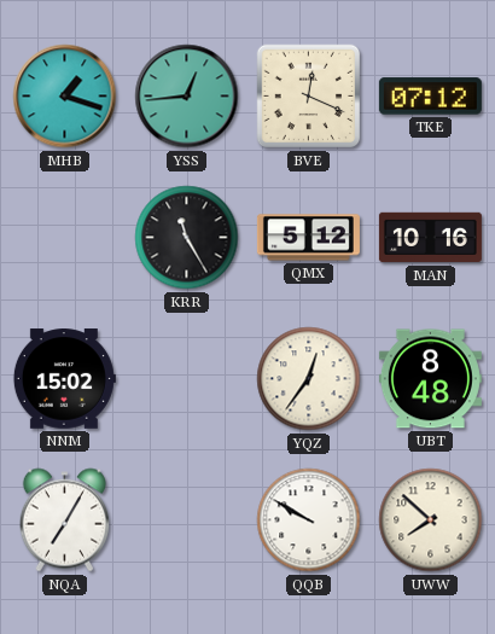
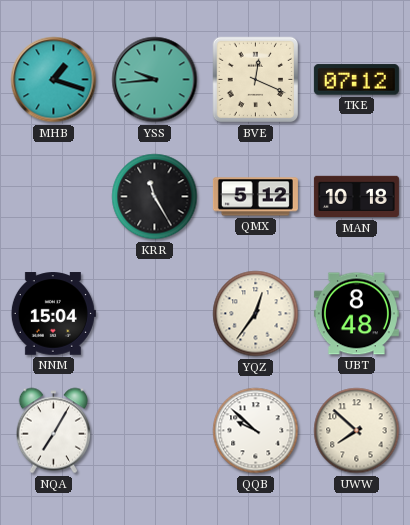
YSS: 12:44 -> 9:44
MAN: 10:16 -> 10:18
NNM: 15:02 -> 15:04
QQB: 9:50 -> 9:52
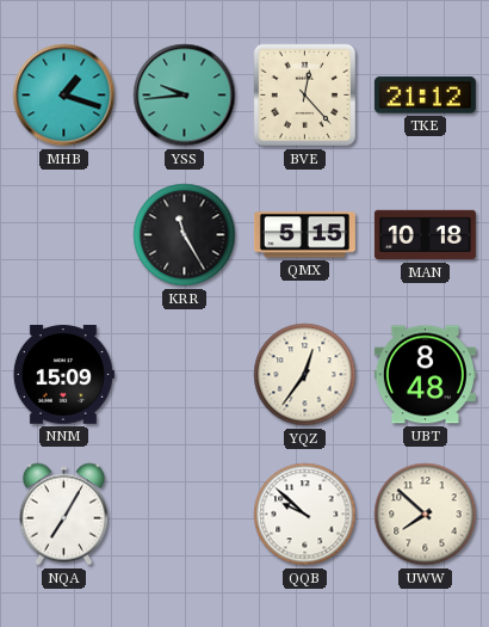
BVE: 12:19 -> 12:23
TKE: 07:12 -> 21:12
QMX: 5:12 -> 5:15
NNM: 15:04 -> 15:09
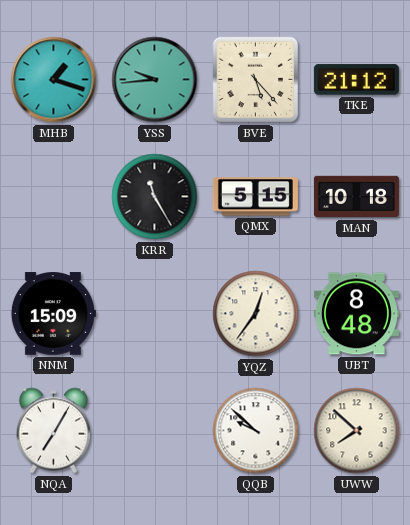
BVE: 12:23 -> 5:23
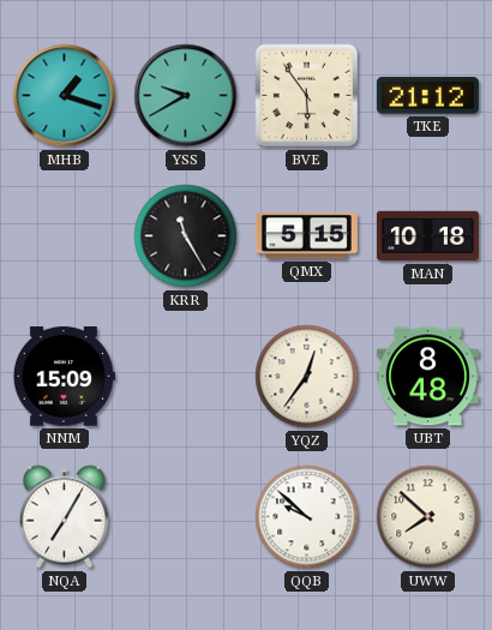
YSS: 9:44 -> 9:40
BVE: 5:23 -> 5:54
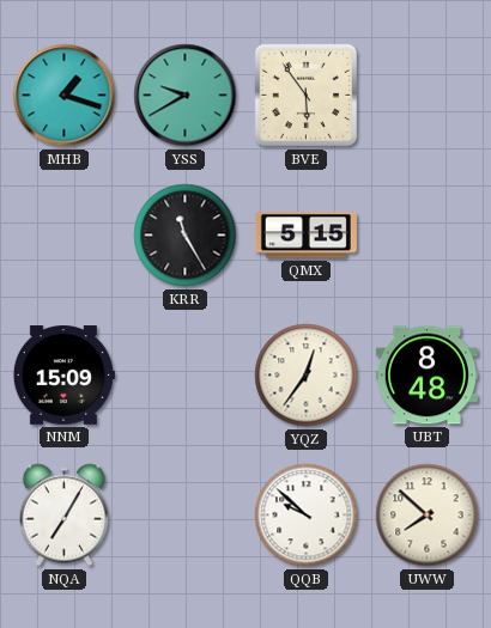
TKE: 21:12 -> none
MAN: 10:18 -> none
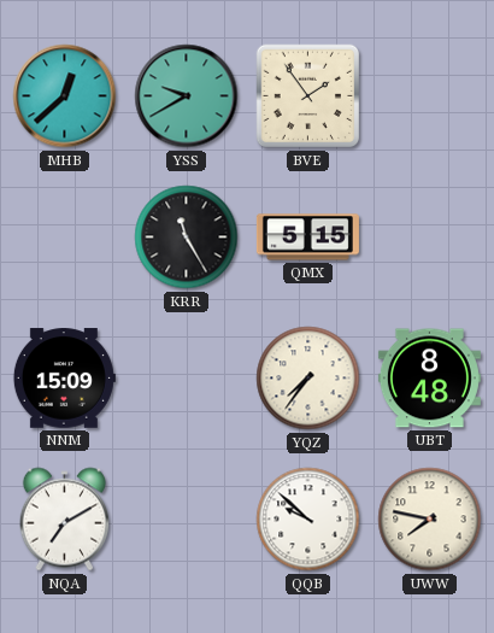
MHB: 1:18 -> 12:38
BVE: 5:54 -> 1:54
YQZ: 12:36 -> 7:36
NQA: 7:05 -> 7:10
UWW: 7:52 -> 7:47
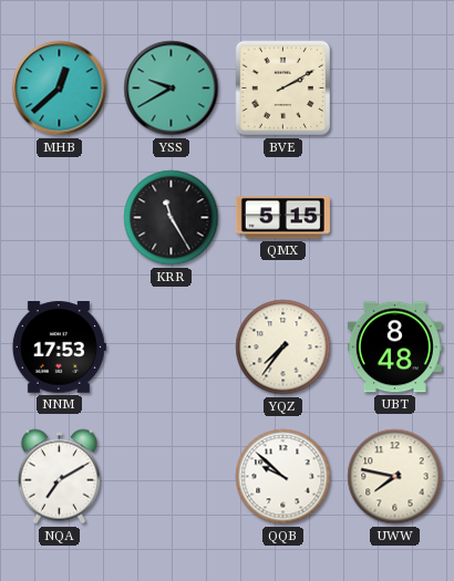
BVE: 1:54 -> 2:10
NNM: 15:09 -> 17:53
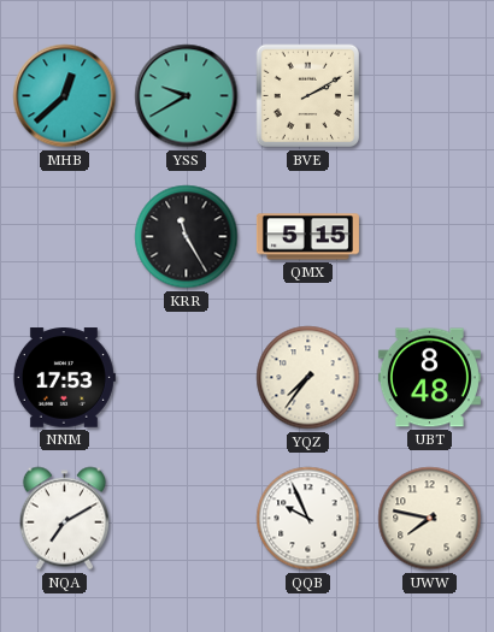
QQB: 9:52 -> 9:56
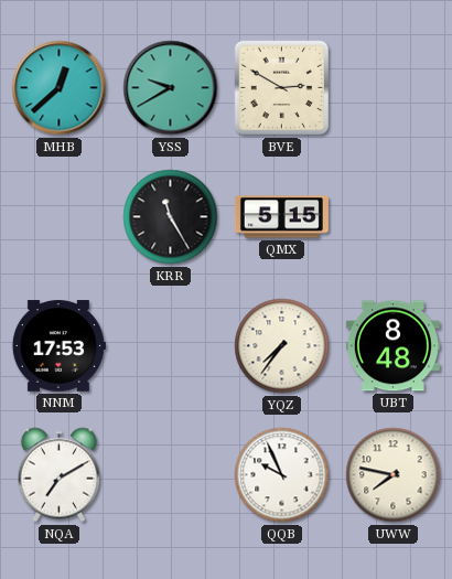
BVE: 2:10 -> 2:50
